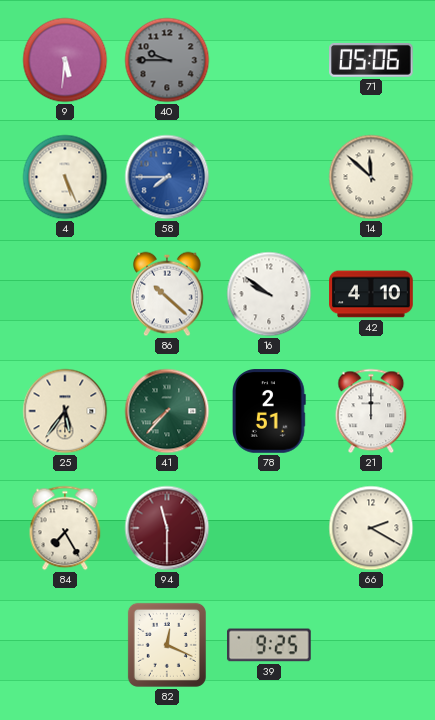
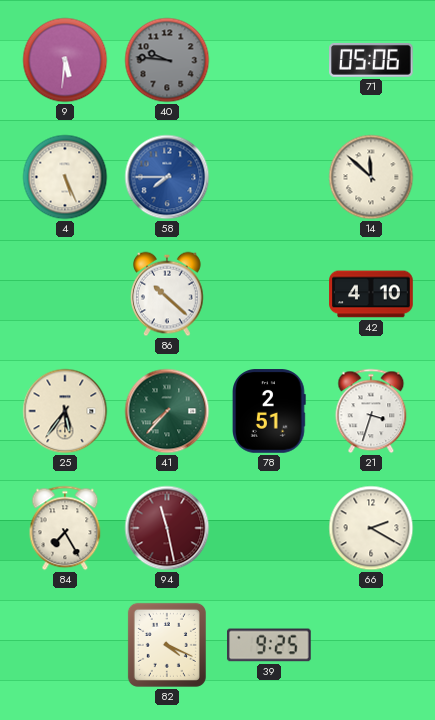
40: 9:45 -> 9:46
16: 9:51 -> none
21: 12:00 -> 3:33
94: 11:30 -> 11:28
82: 12:19 -> 4:19
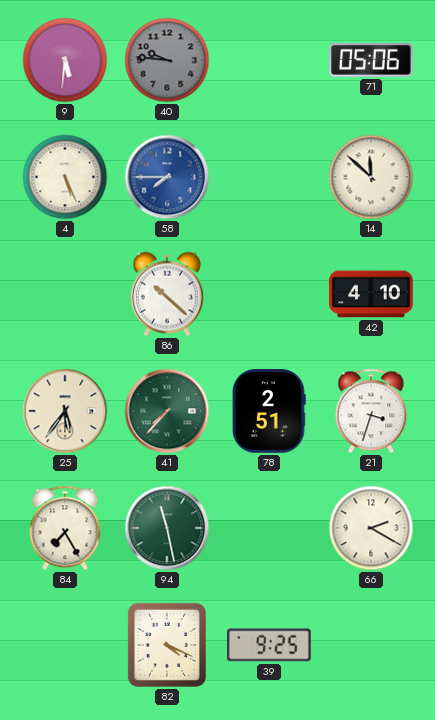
94 dial: burgundy -> green
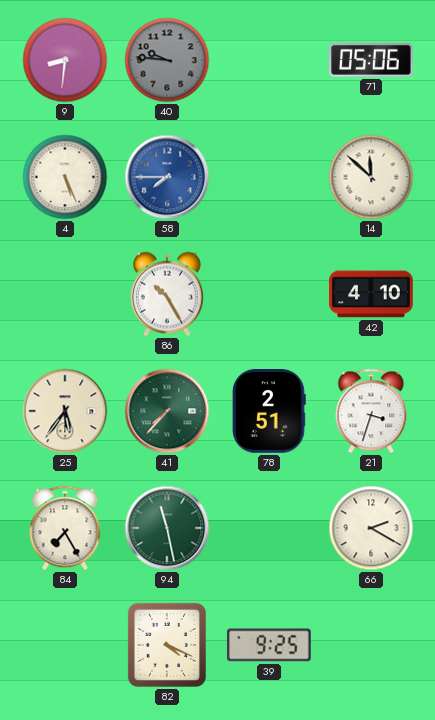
9: 5:31 -> 8:31
86: 10:22 -> 10:25
